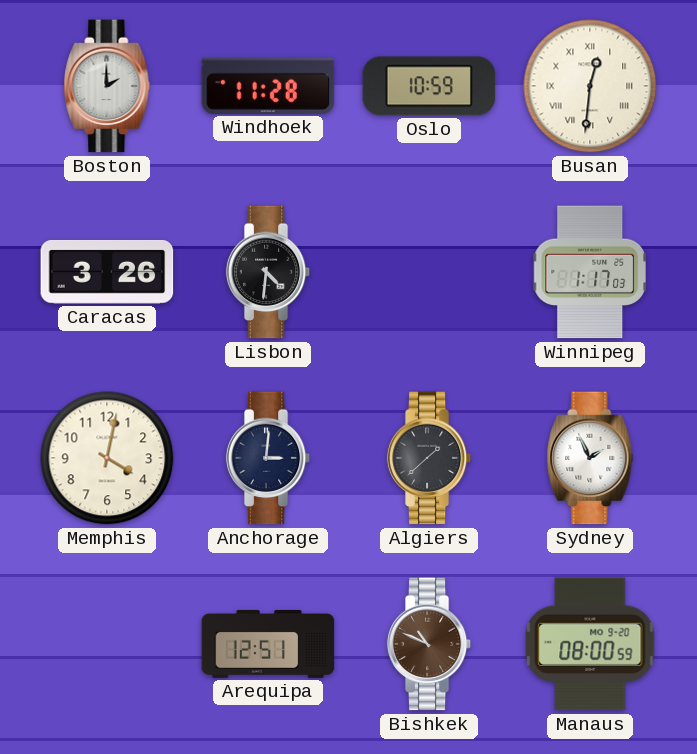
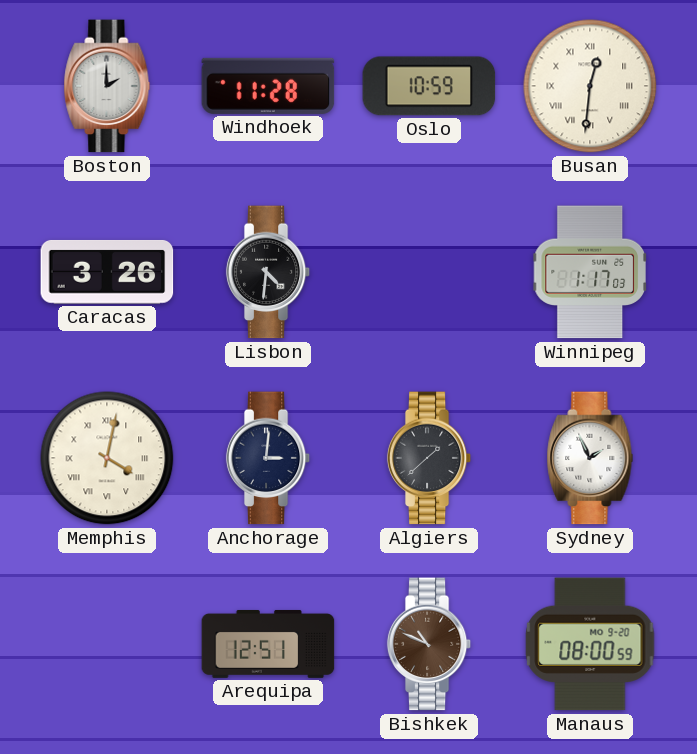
Memphis numerals: Arabic -> Roman
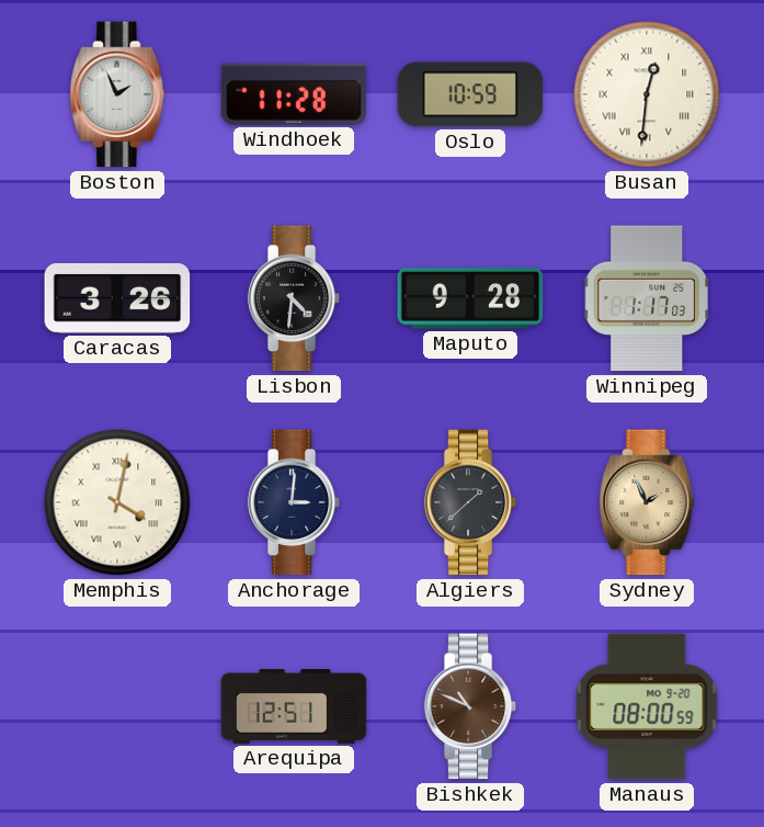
Boston: 2:00 -> 1:56
Maputo: none -> 9:28
Sydney dial: white -> champagne
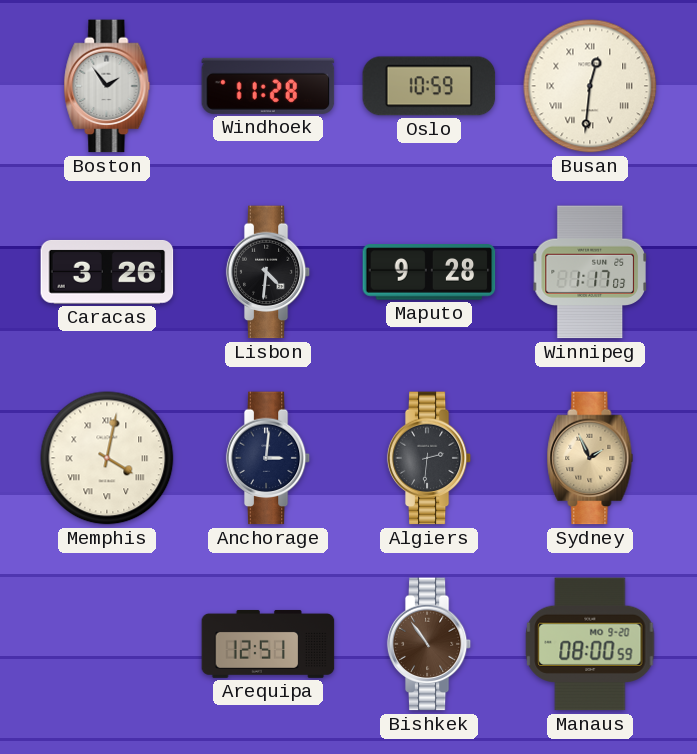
Boston: 1:56 -> 1:54
Algiers: 1:38 -> 2:31
Bishkek: 10:49 -> 10:54
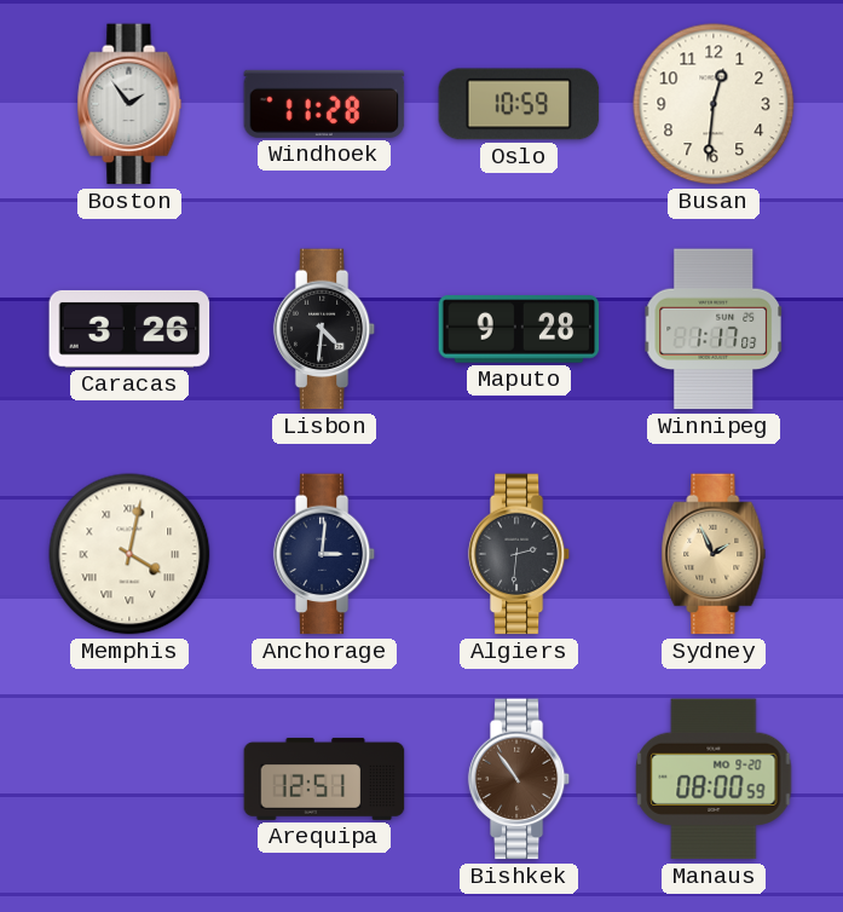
Busan numerals: Roman -> Arabic
